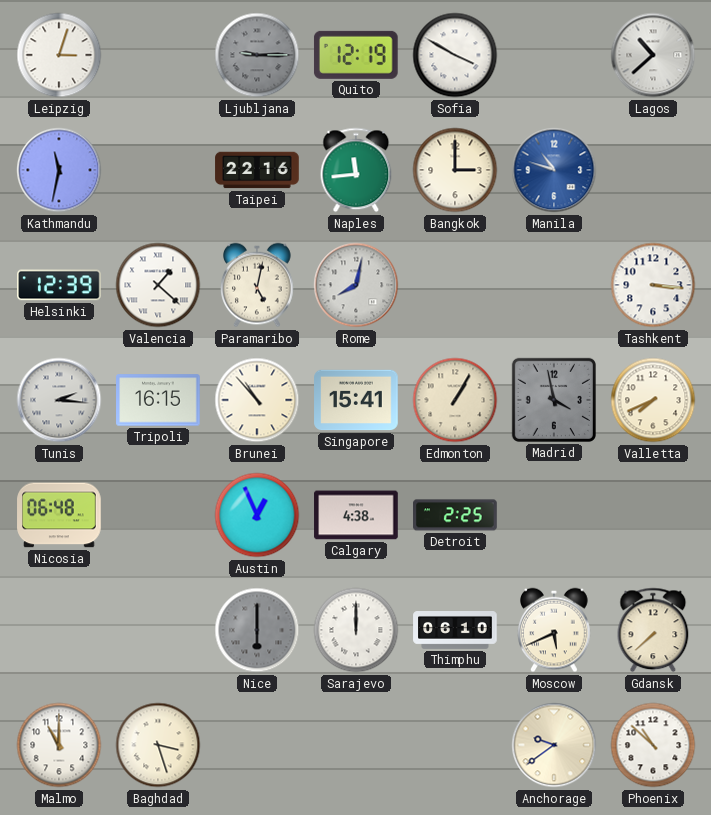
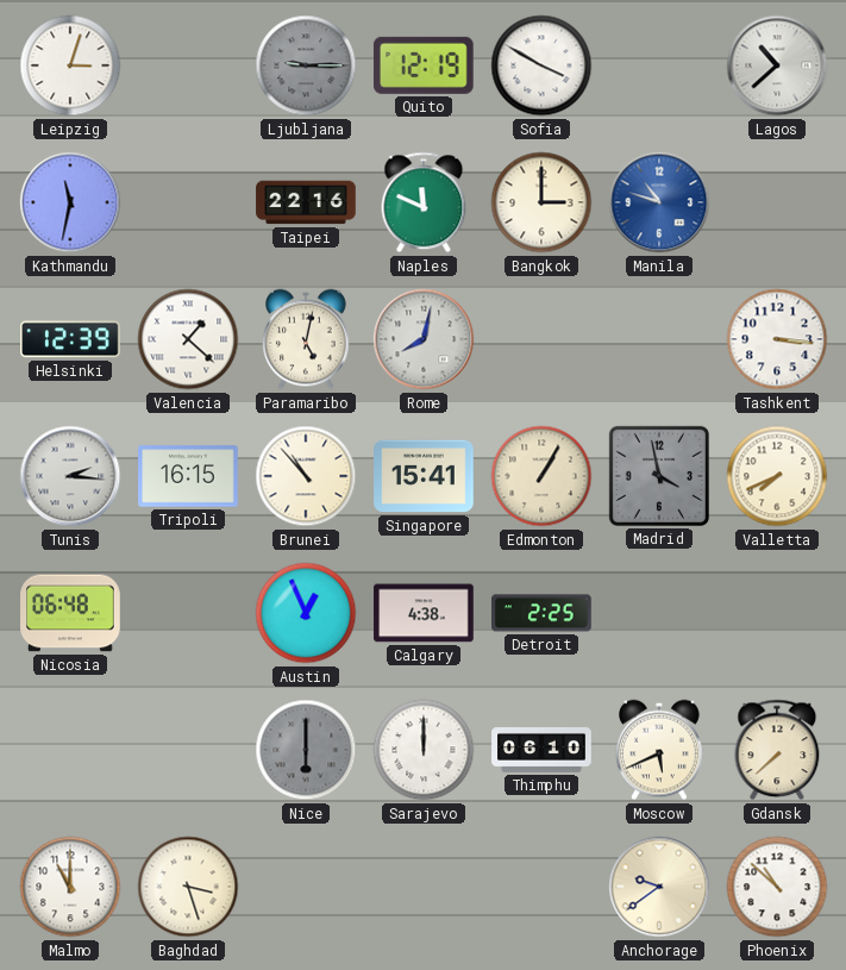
Naples: 11:44 -> 11:49
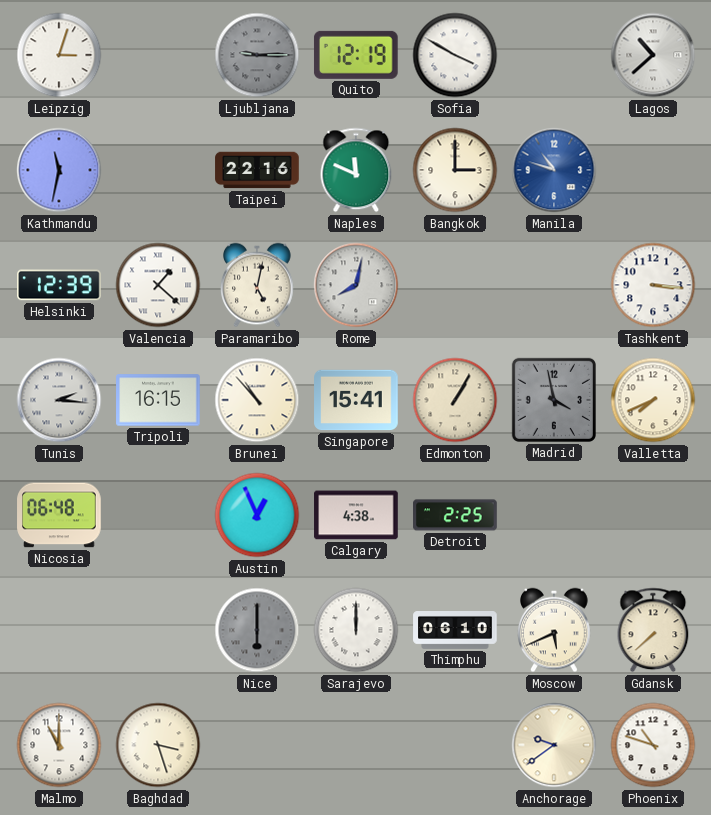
Phoenix: 10:52 -> 10:48
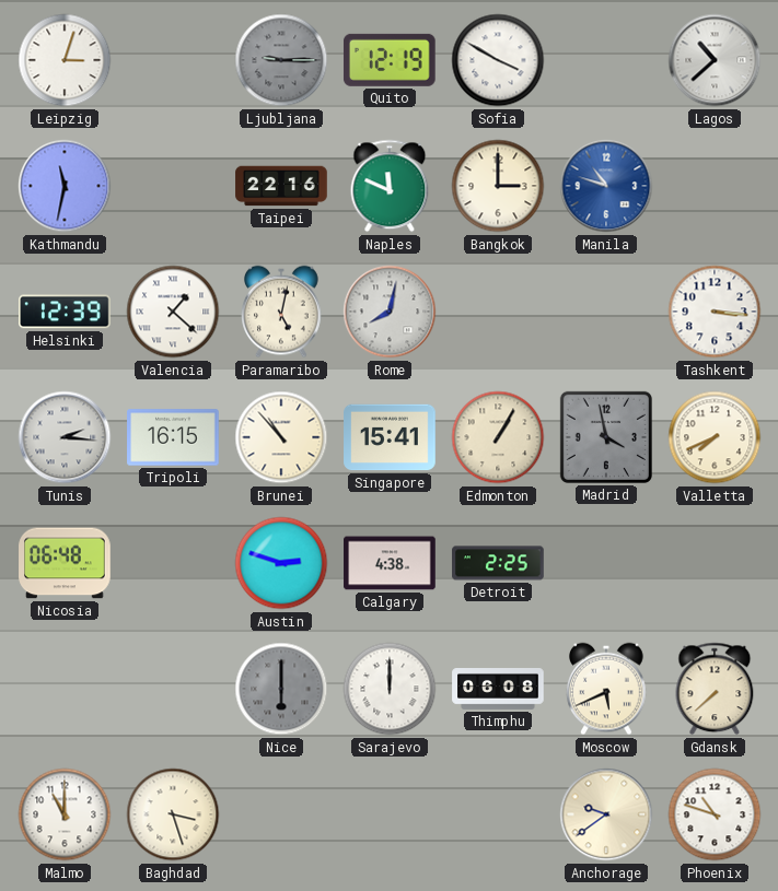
Austin: 12:56 -> 2:48
Thimphu: 06:10 -> 06:08
